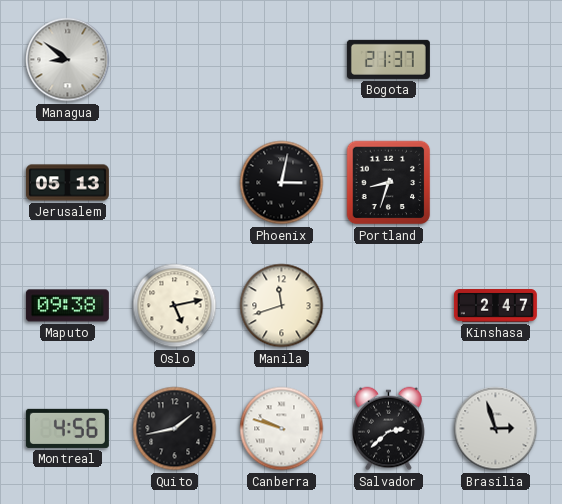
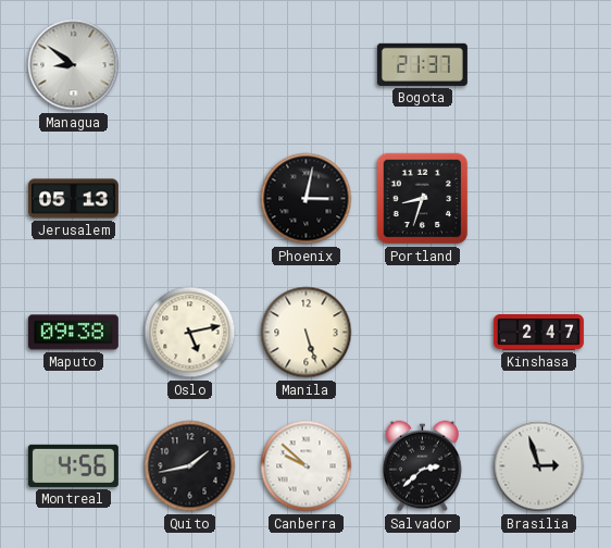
Manila: 11:42 -> 5:27
Canberra: 9:48 -> 9:52
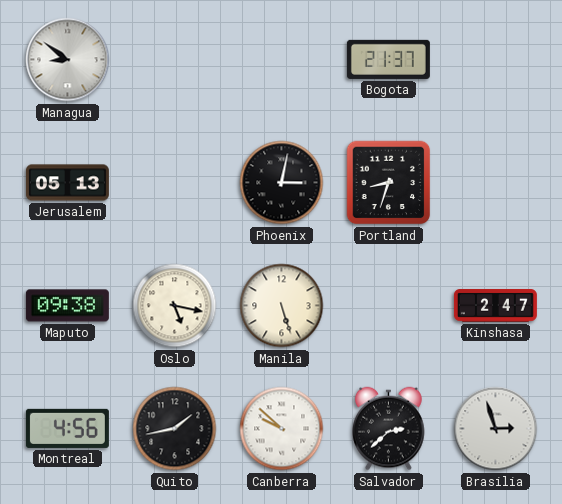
Oslo: 5:13 -> 5:17
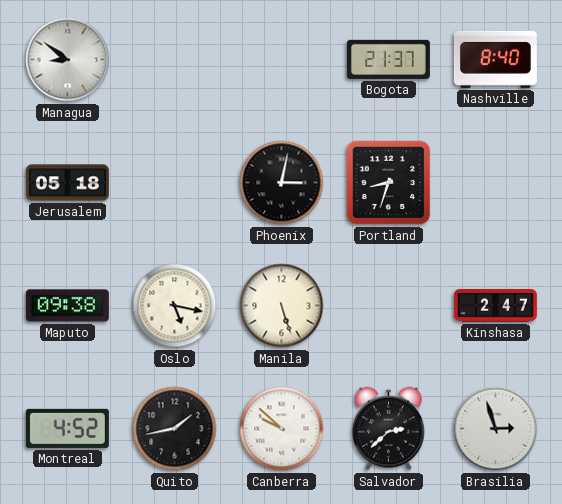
Nashville: none -> 8:40
Jerusalem: 05:13 -> 05:18
Montreal: 4:56 -> 4:52
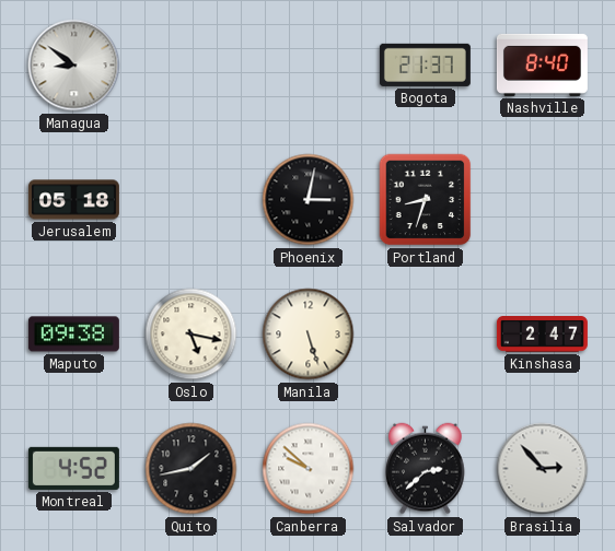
Brasilia: 2:57 -> 2:53
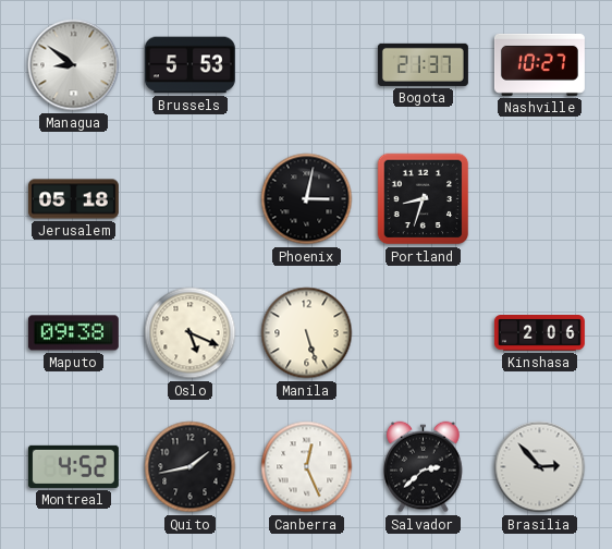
Brussels: none -> 5:53
Nashville: 8:40 -> 10:27
Oslo: 5:17 -> 5:19
Kinshasa: 2:47 -> 2:06
Canberra: 9:52 -> 12:26
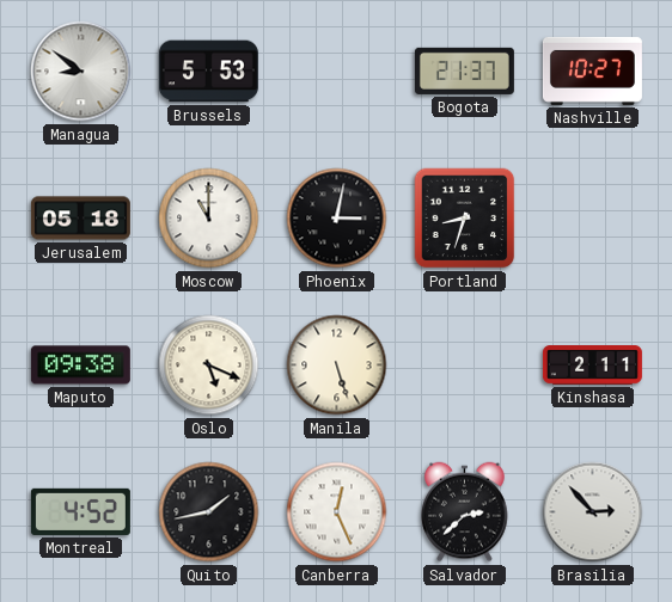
Moscow: none -> 11:00
Kinshasa: 2:06 -> 2:11
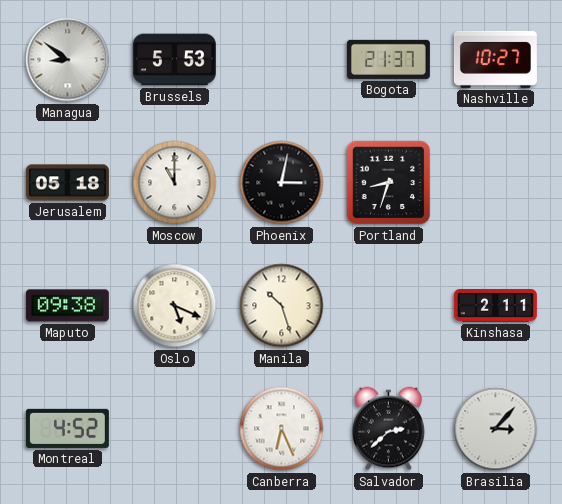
Manila: 5:27 -> 10:27
Quito: 1:43 -> none
Canberra: 12:26 -> 6:26
Brasilia: 2:53 -> 3:07
